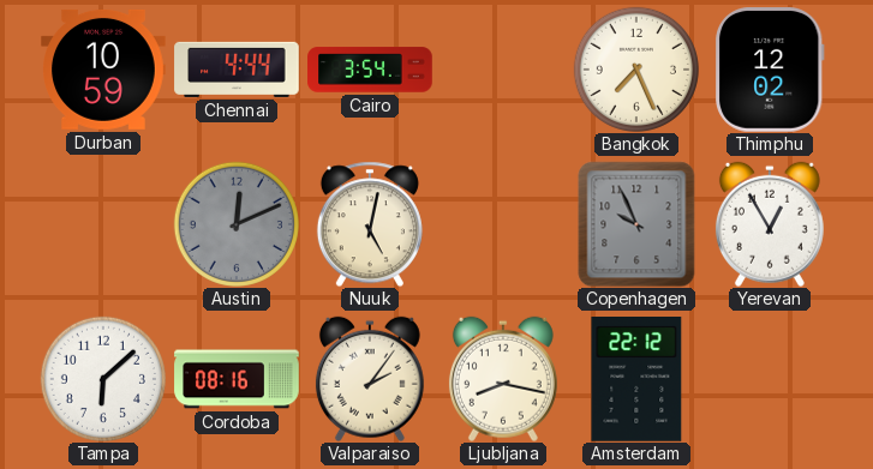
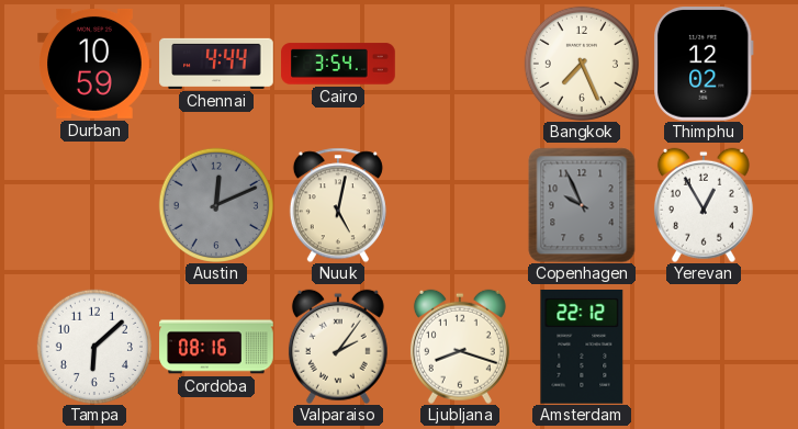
Ljubljana: 8:17 -> 8:18
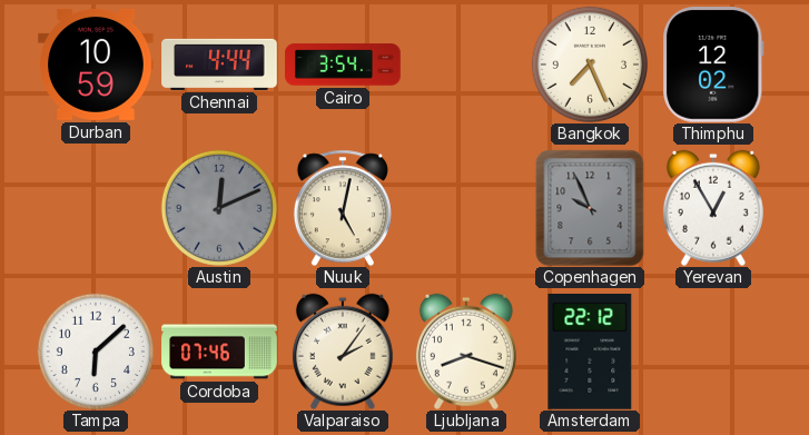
Cordoba: 08:16 -> 07:46
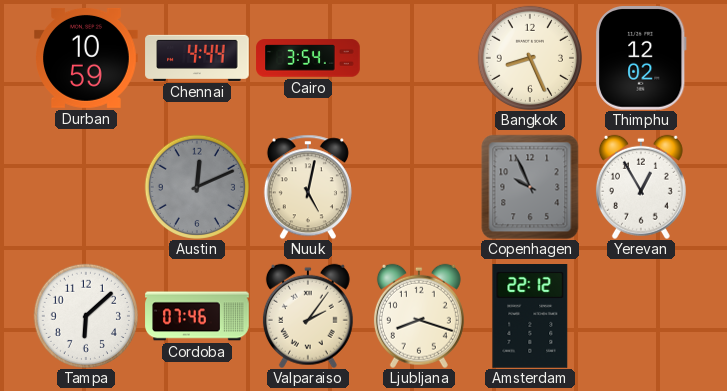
Bangkok: 7:26 -> 8:26
